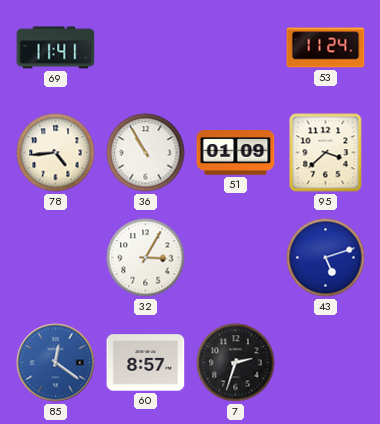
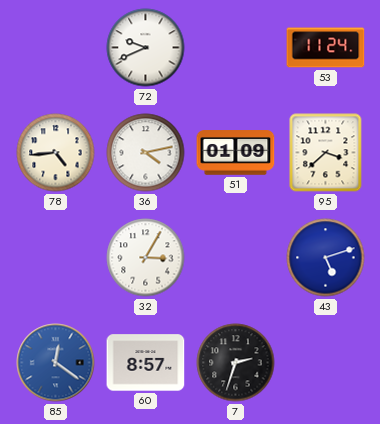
69: 11:41 -> none
72: none -> 9:41
36: 10:55 -> 4:13
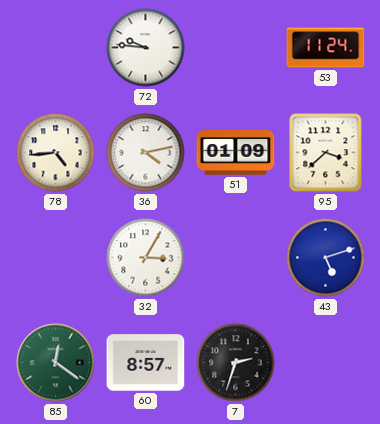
72: 9:41 -> 9:46
85 dial: blue -> green
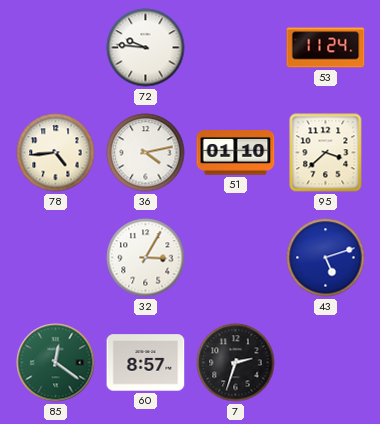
51: 01:09 -> 01:10
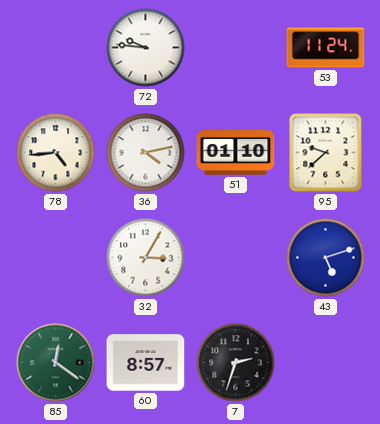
95: 3:38 -> 9:38
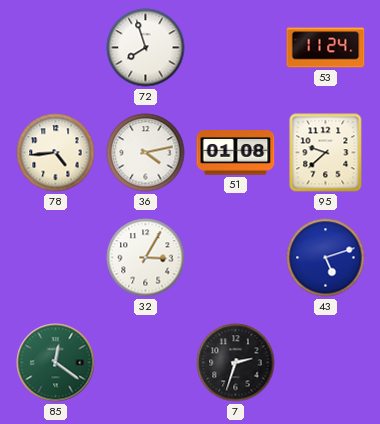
72: 9:46 -> 7:57
51: 01:10 -> 01:08
60: 8:57 -> none
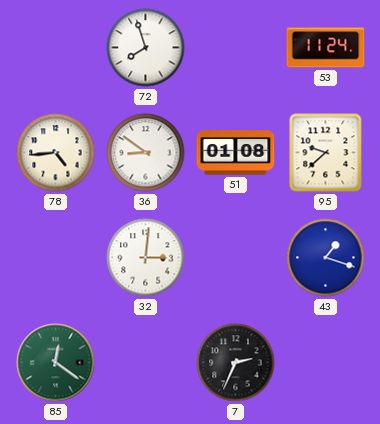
36: 4:13 -> 8:51
32: 3:05 -> 3:01
43: 5:12 -> 1:18
7: 2:33 -> 2:34
